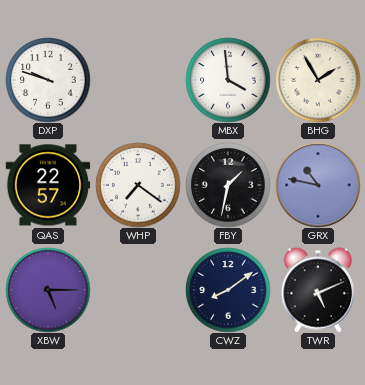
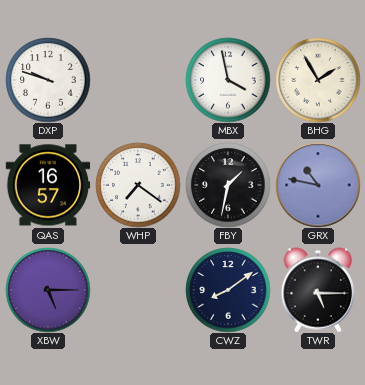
MBX: 3:59 -> 3:58
QAS: 22:57 -> 16:57
TWR: 5:11 -> 5:15
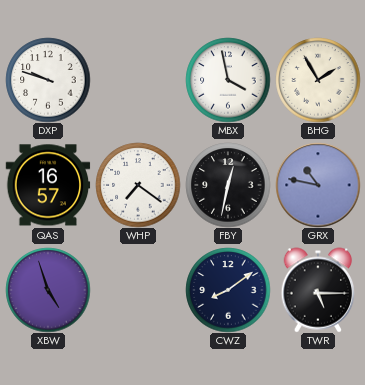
FBY: 1:32 -> 12:32
XBW: 5:15 -> 4:57
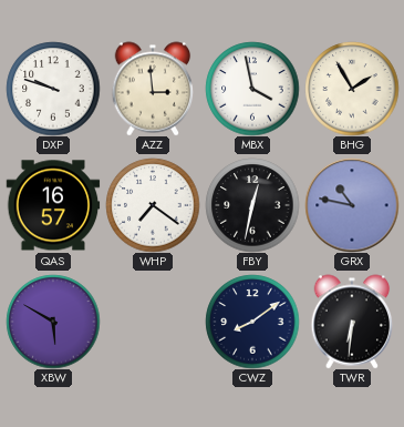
AZZ: none -> 2:59
XBW: 4:57 -> 5:50
TWR: 5:15 -> 6:31
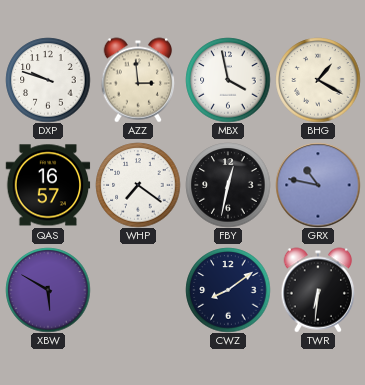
BHG: 1:55 -> 1:20
